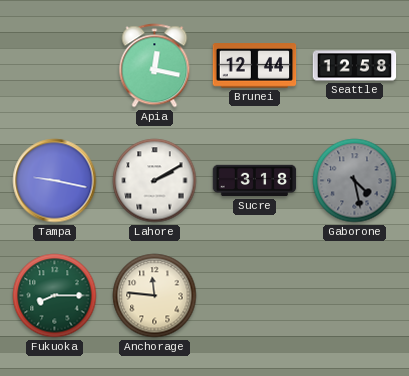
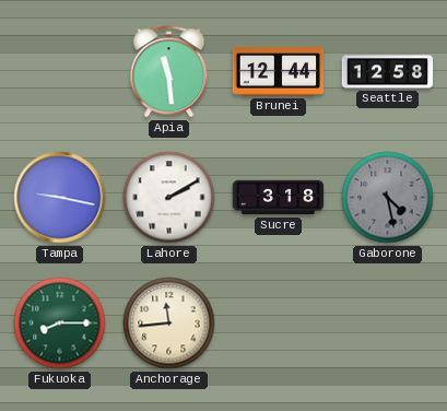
Apia: 12:17 -> 11:29
Anchorage: 11:46 -> 11:44
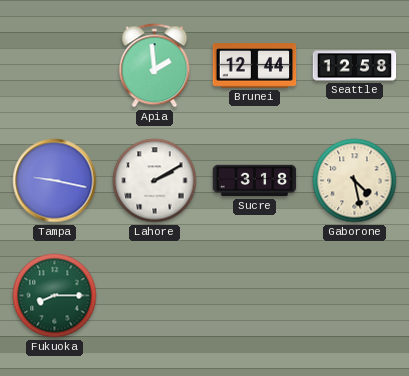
Apia: 11:29 -> 1:59
Gaborone dial: grey -> cream
Anchorage: 11:44 -> none
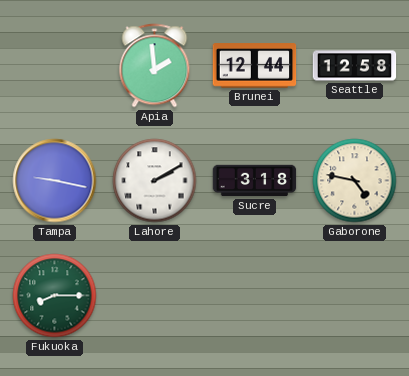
Gaborone: 4:28 -> 4:47
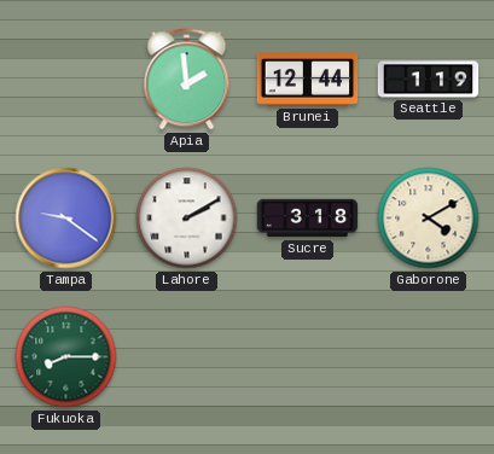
Seattle: 12:58 -> 1:19
Tampa: 9:17 -> 9:21
Gaborone: 4:47 -> 4:10
